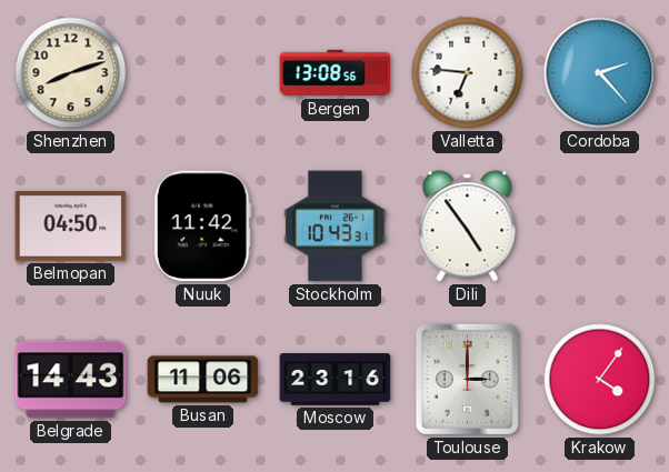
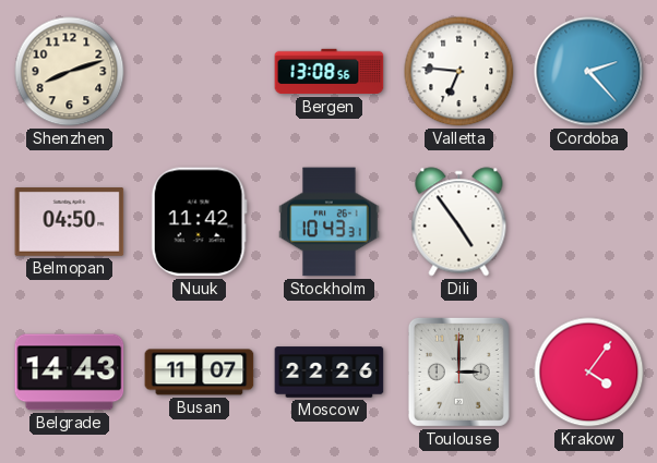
Busan: 11:06 -> 11:07
Moscow: 23:16 -> 22:26
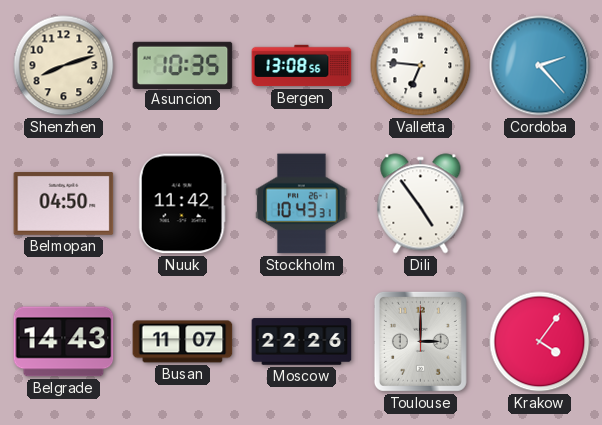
Asuncion: none -> 10:35
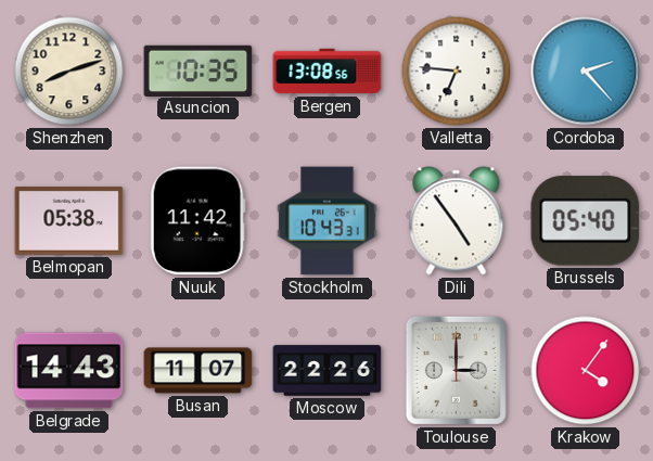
Belmopan: 04:50 -> 05:38
Brussels: none -> 05:40
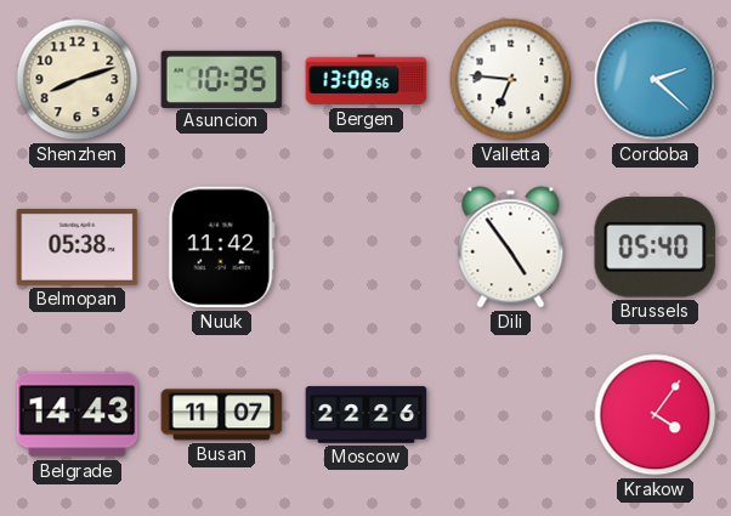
Cordoba: 2:23 -> 2:22
Stockholm: 10:43 -> none
Toulouse: 3:00 -> none
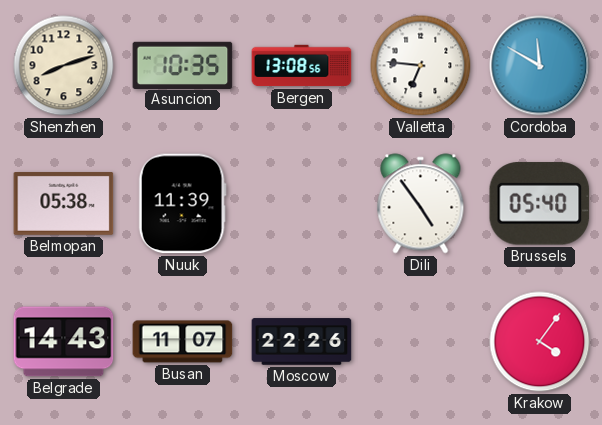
Cordoba: 2:22 -> 11:50
Nuuk: 11:42 -> 11:39
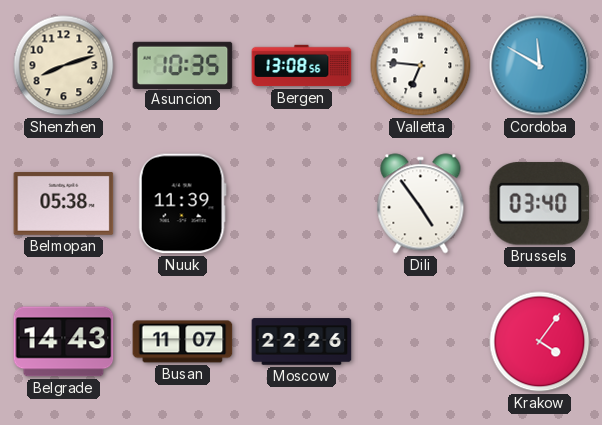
Brussels: 05:40 -> 03:40
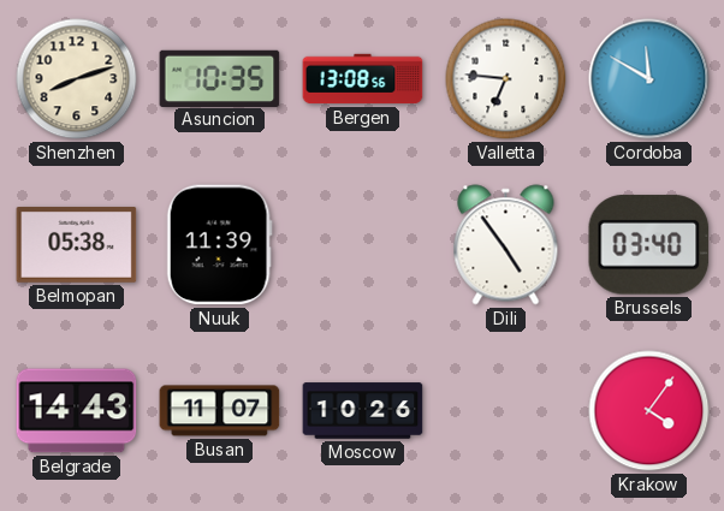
Moscow: 22:26 -> 10:26
